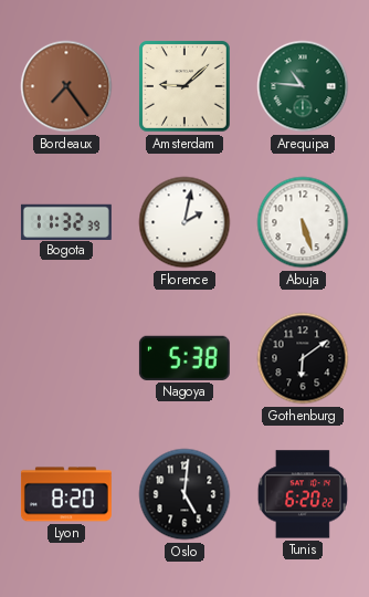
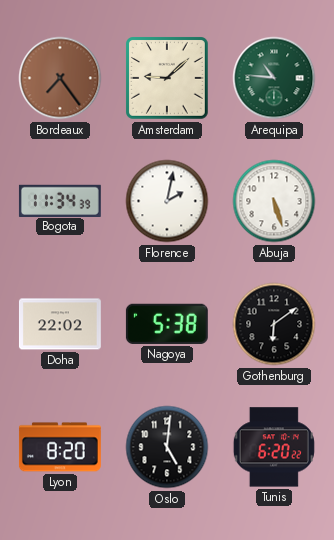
Bogota: 11:32 -> 11:34
Doha: none -> 22:02
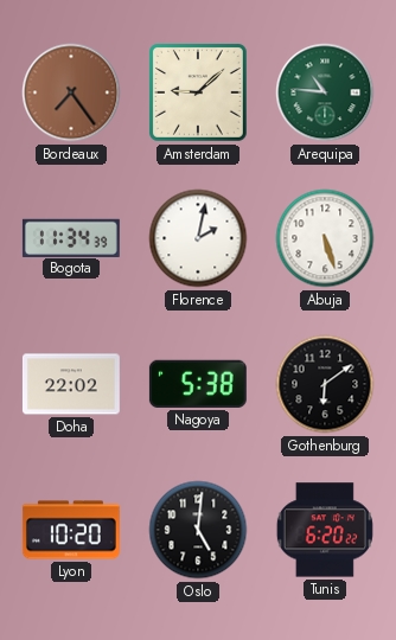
Lyon: 8:20 -> 10:20
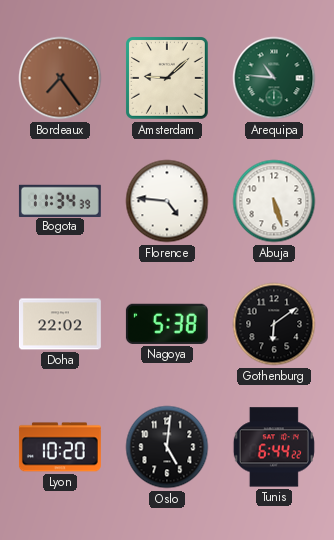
Florence: 2:02 -> 4:46
Tunis: 6:20 -> 6:44
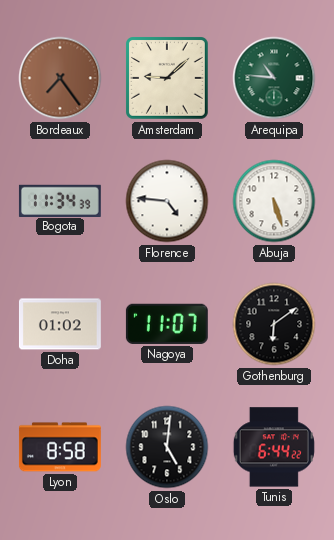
Doha: 22:02 -> 01:02
Nagoya: 5:38 -> 11:07
Lyon: 10:20 -> 8:58
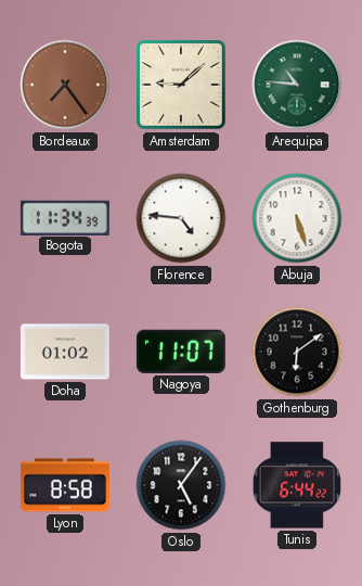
Oslo: 5:01 -> 5:06
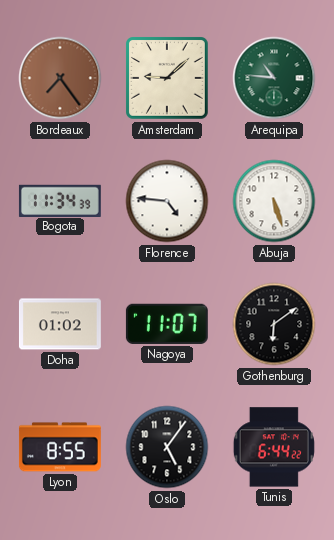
Lyon: 8:58 -> 8:55
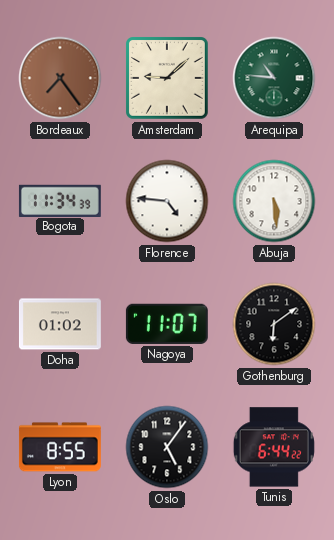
Abuja: 5:27 -> 5:29
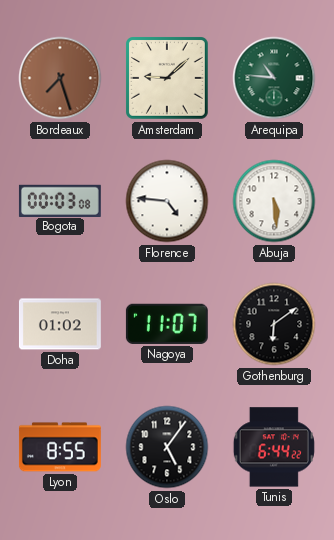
Bordeaux: 7:24 -> 7:27
Bogota: 11:34 -> 00:03
